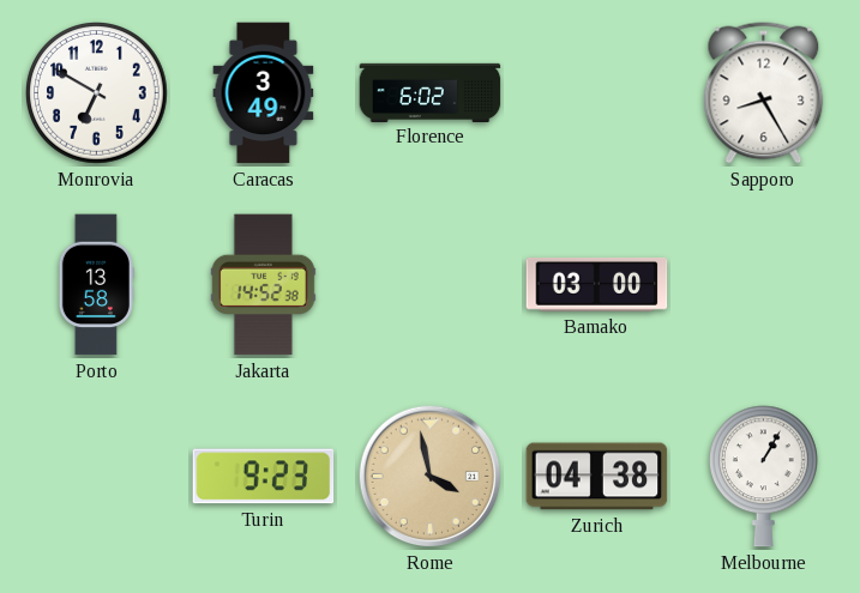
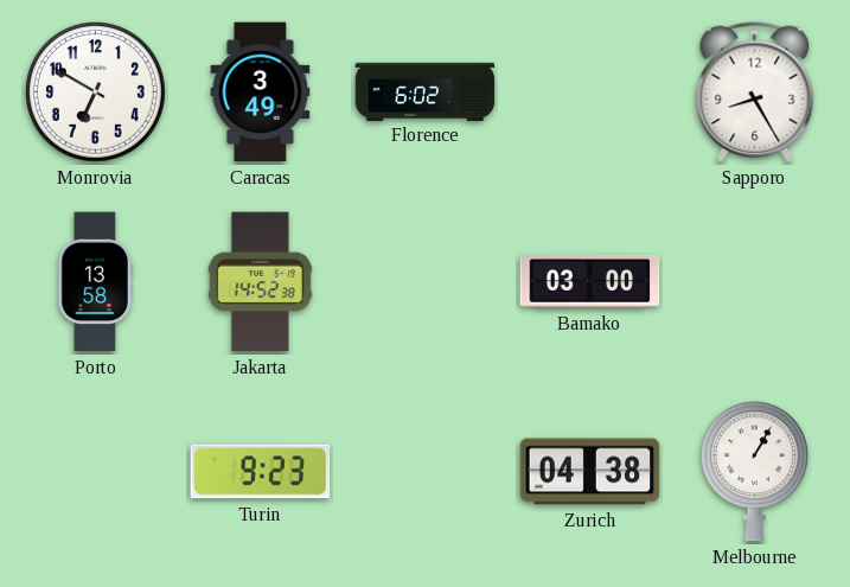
Rome: 3:58 -> none
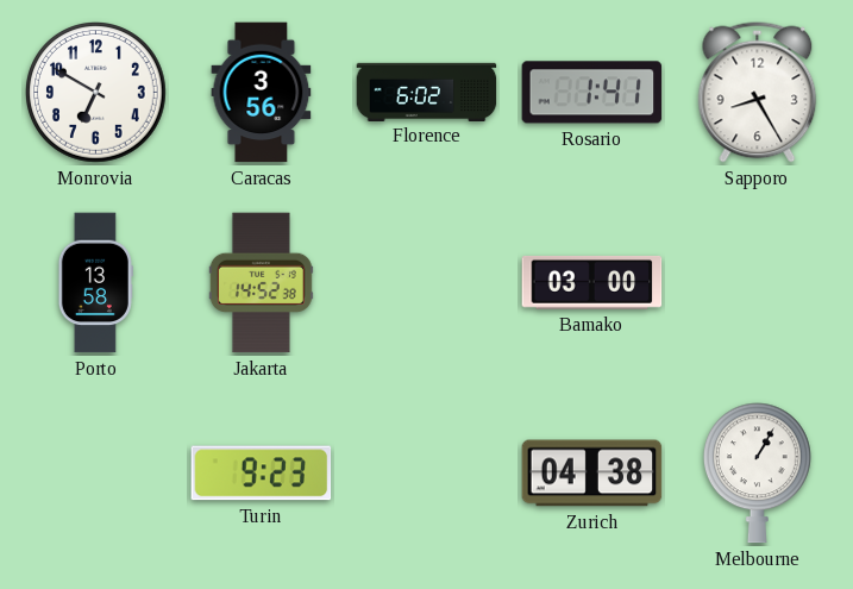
Caracas: 3:49 -> 3:56
Rosario: none -> 1:41
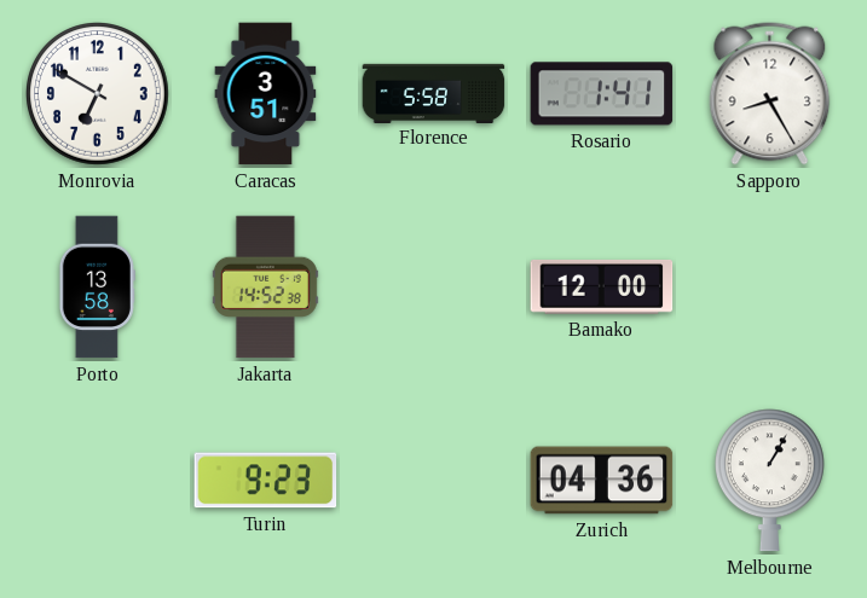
Caracas: 3:56 -> 3:51
Florence: 6:02 -> 5:58
Bamako: 03:00 -> 12:00
Zurich: 04:38 -> 04:36
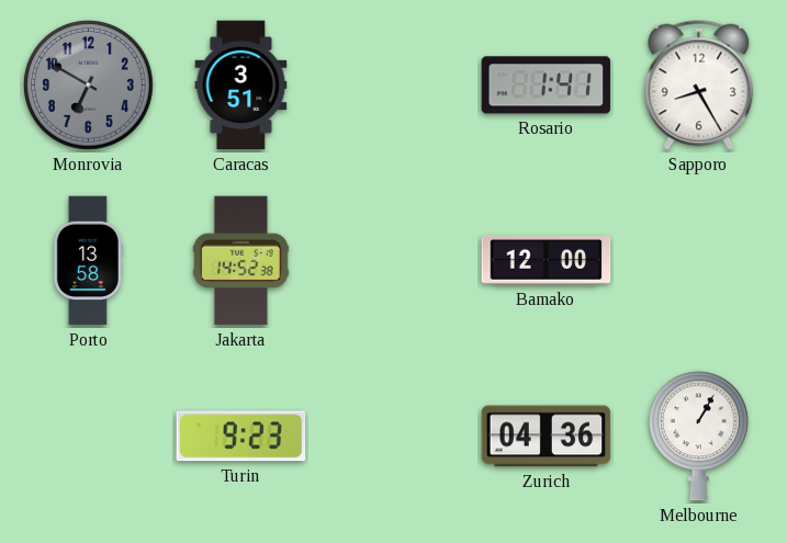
Monrovia dial: white -> grey
Florence: 5:58 -> none
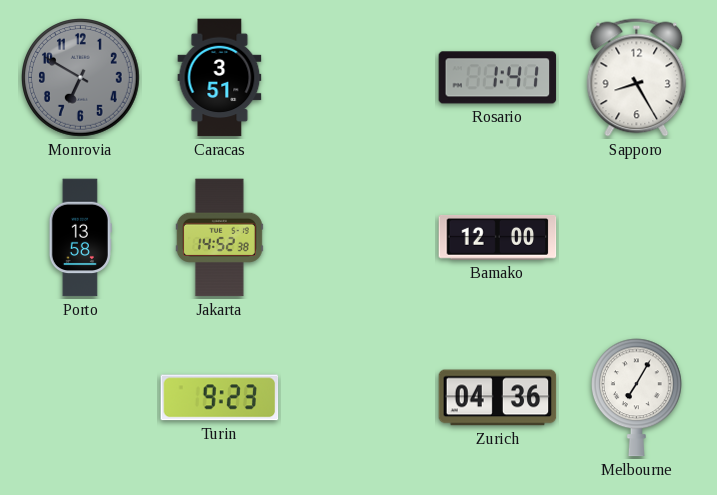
Melbourne: 1:05 -> 7:05
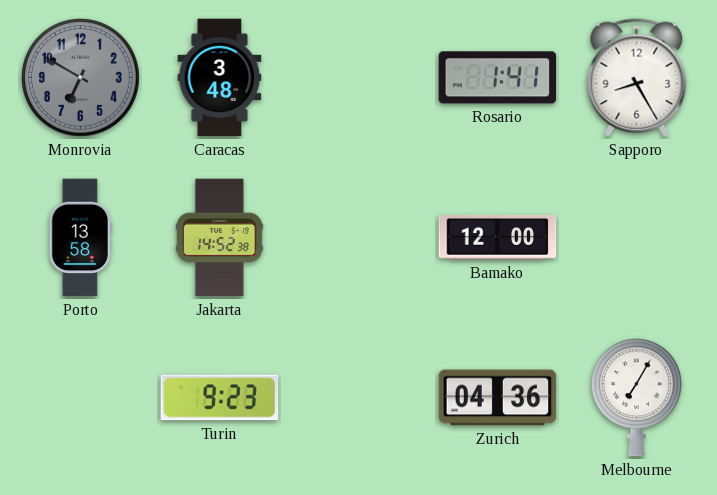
Caracas: 3:51 -> 3:48
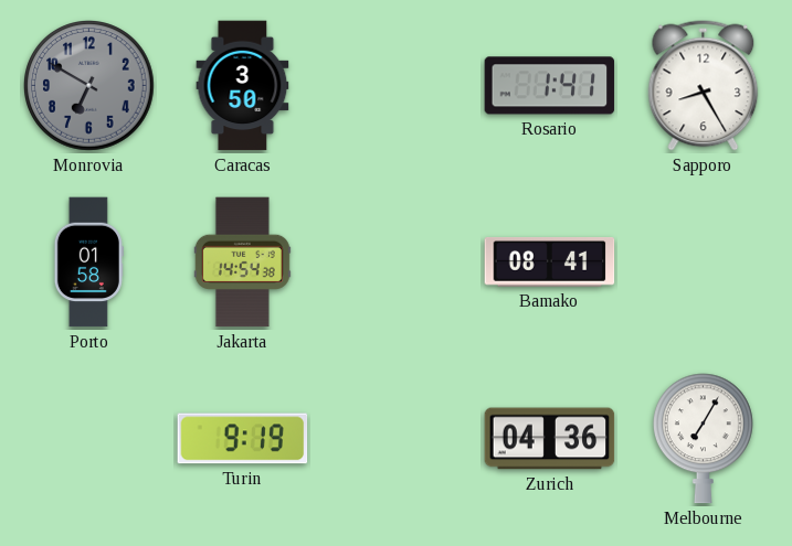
Caracas: 3:48 -> 3:50
Porto: 13:58 -> 01:58
Jakarta: 14:52 -> 14:54
Bamako: 12:00 -> 08:41
Turin: 9:23 -> 9:19
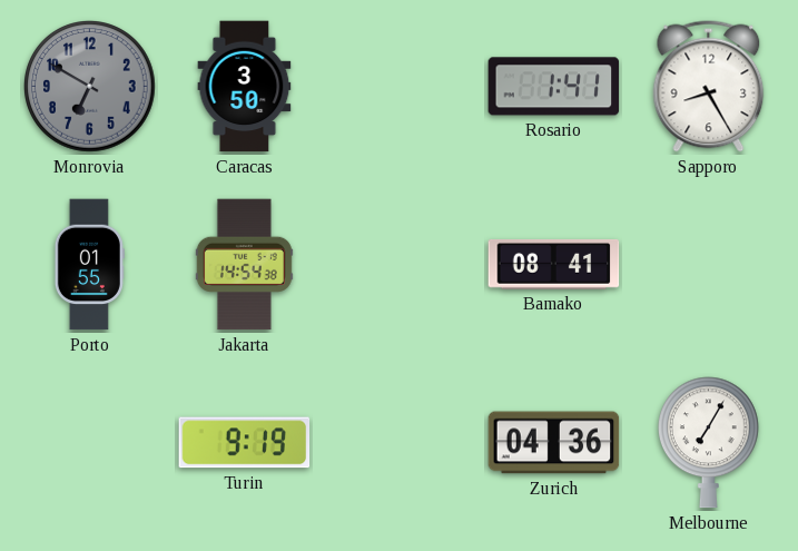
Porto: 01:58 -> 01:55
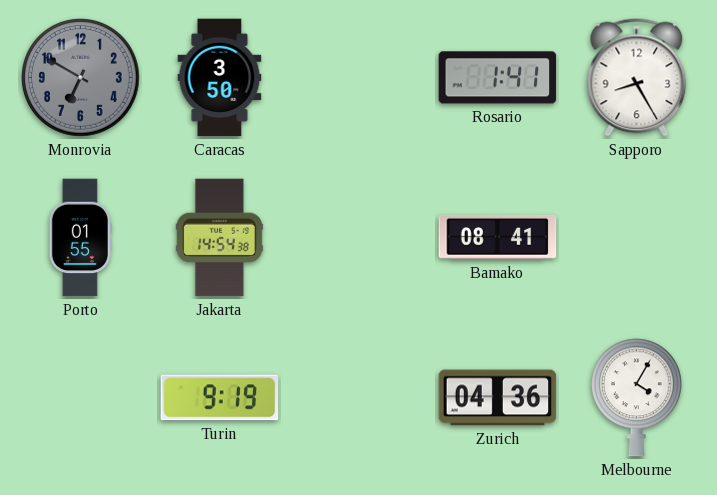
Melbourne: 7:05 -> 4:05
